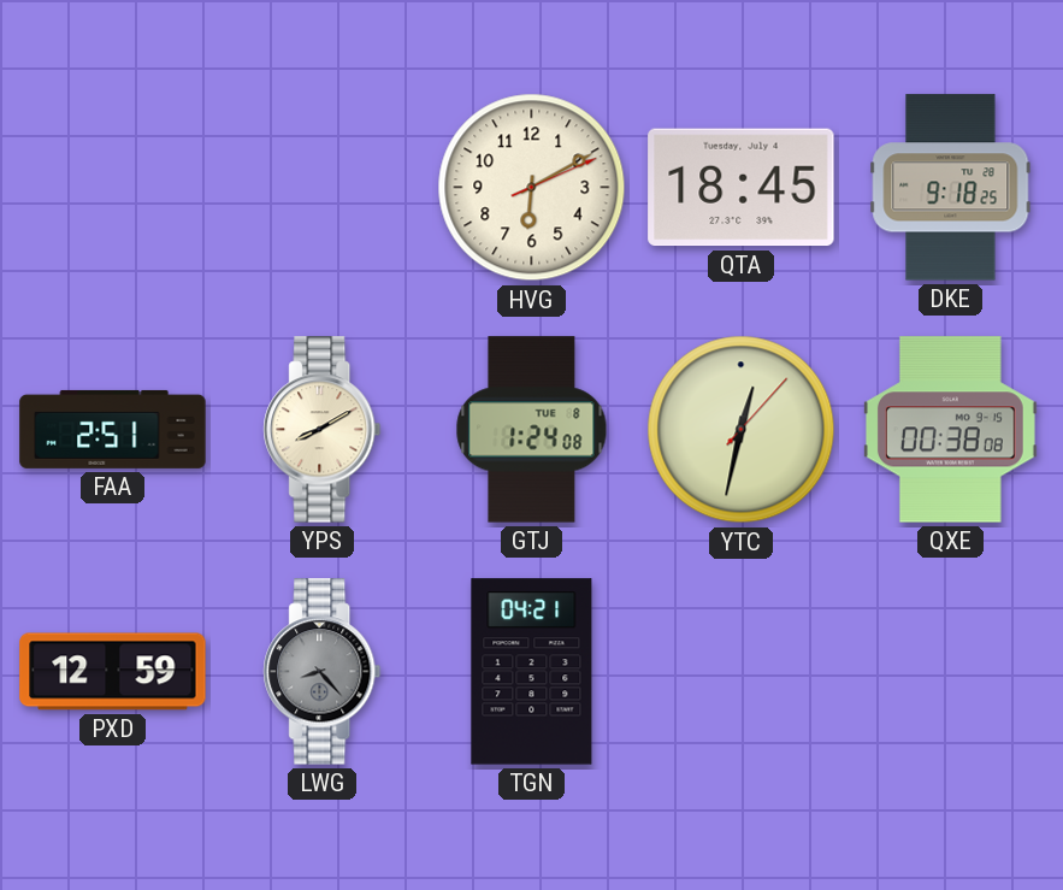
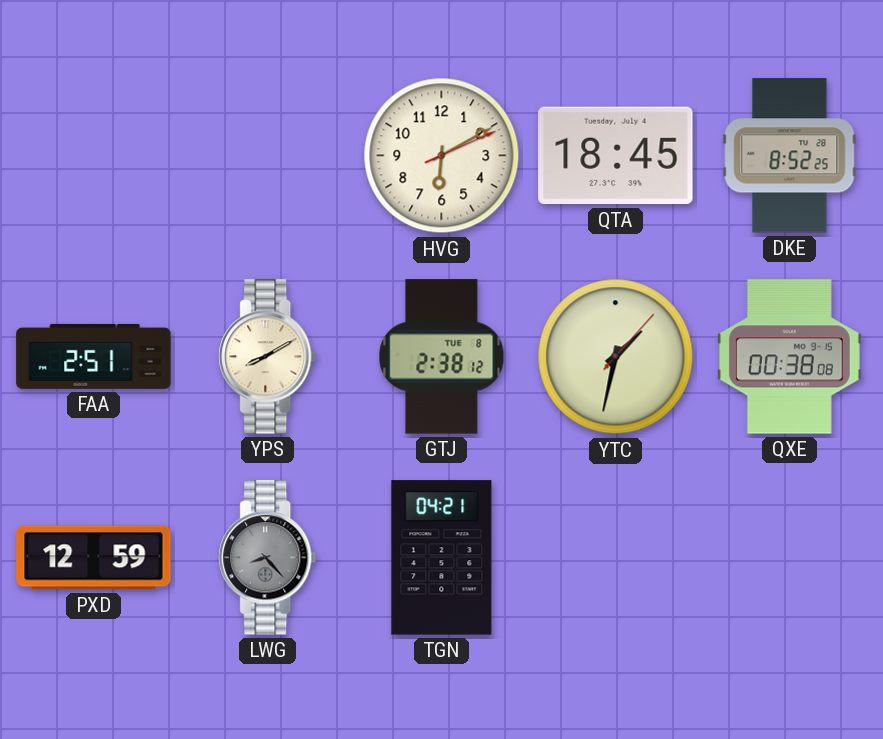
DKE: 9:18 -> 8:52
GTJ: 1:24 -> 2:38
YTC: 12:32 -> 1:32
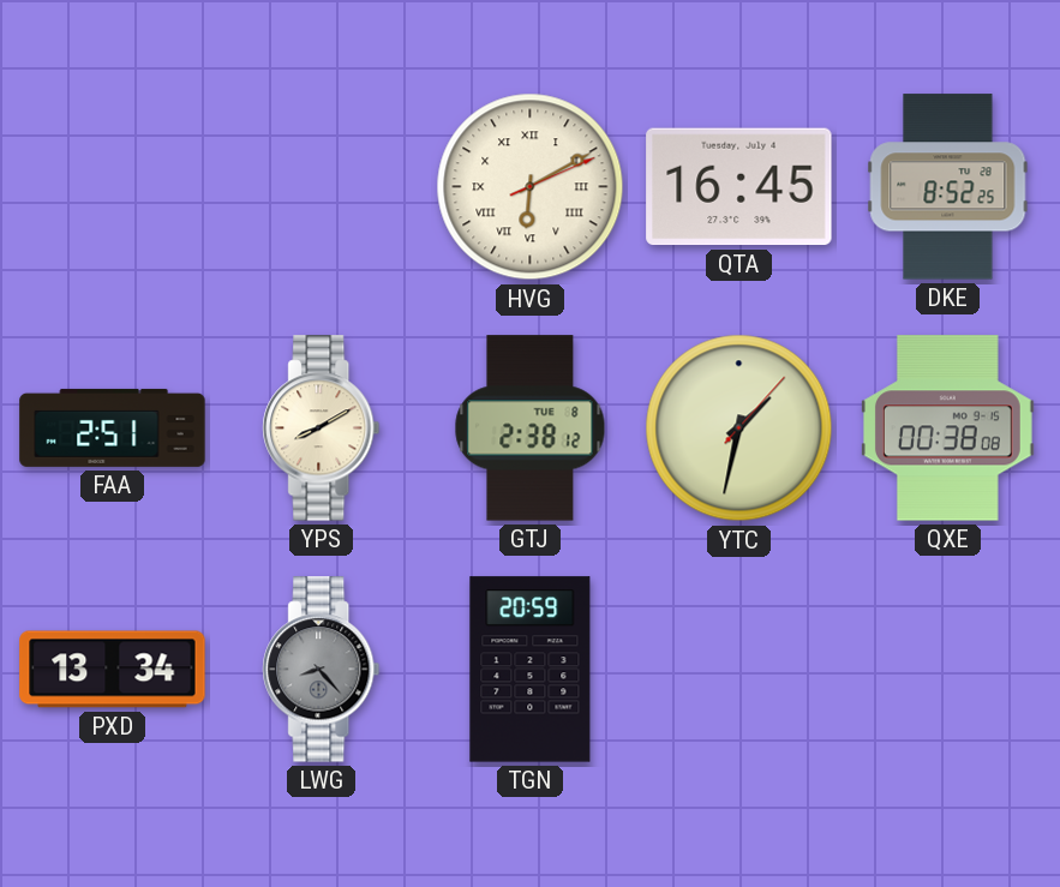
HVG numerals: Arabic -> Roman
QTA: 18:45 -> 16:45
PXD: 12:59 -> 13:34
TGN: 04:21 -> 20:59
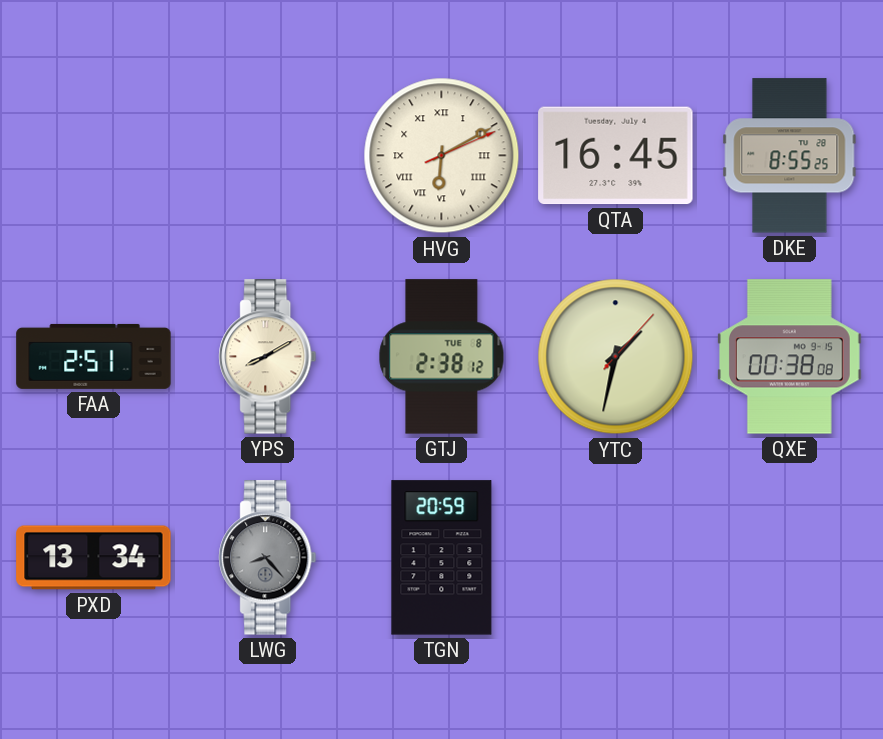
DKE: 8:52 -> 8:55
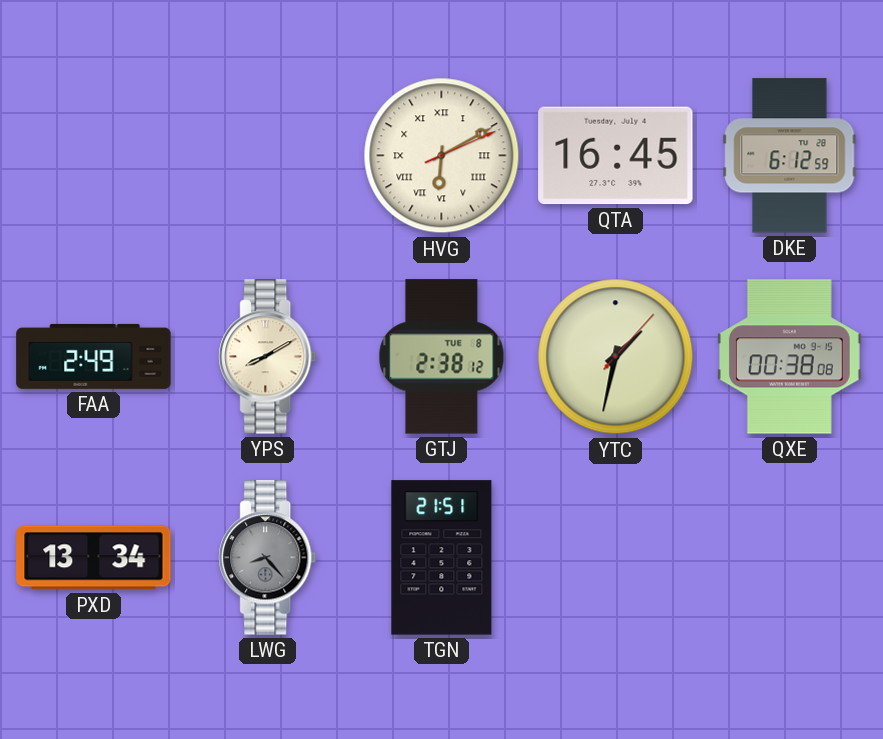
DKE: 8:55 -> 6:12
FAA: 2:51 -> 2:49
TGN: 20:59 -> 21:51
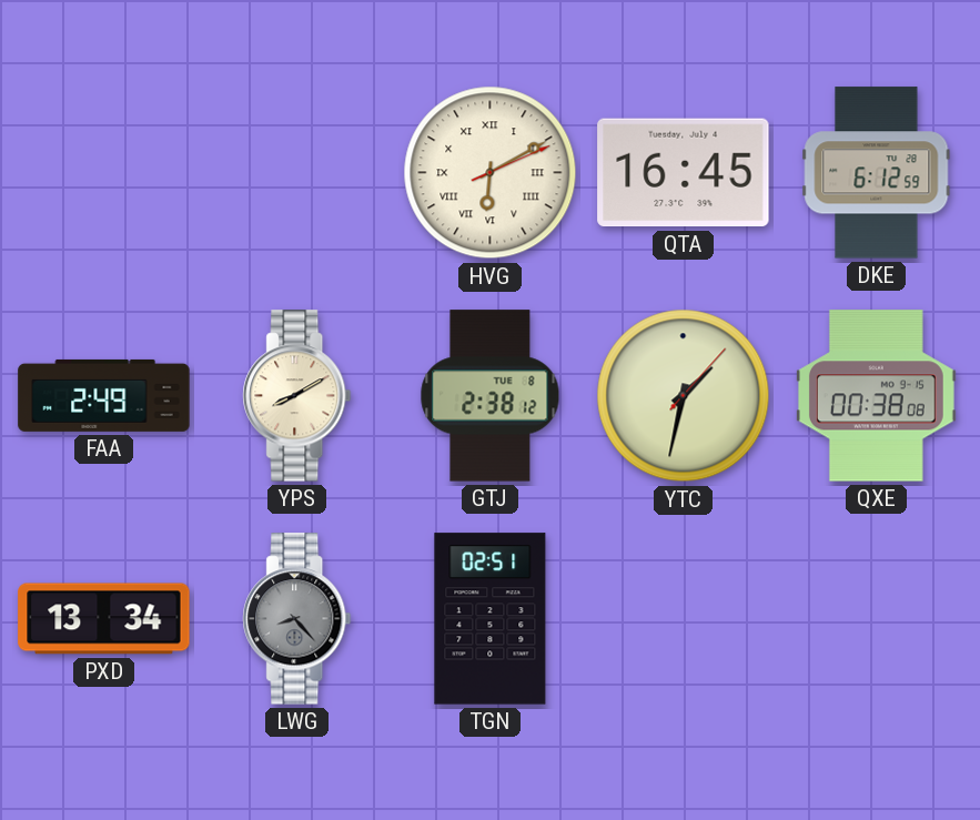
TGN: 21:51 -> 02:51
